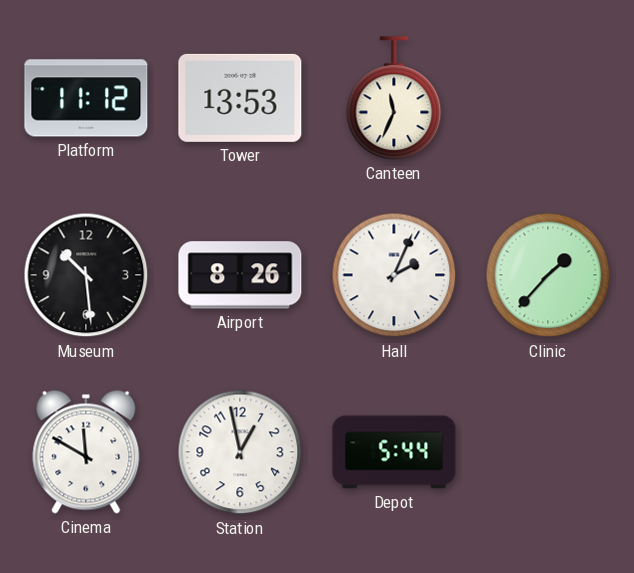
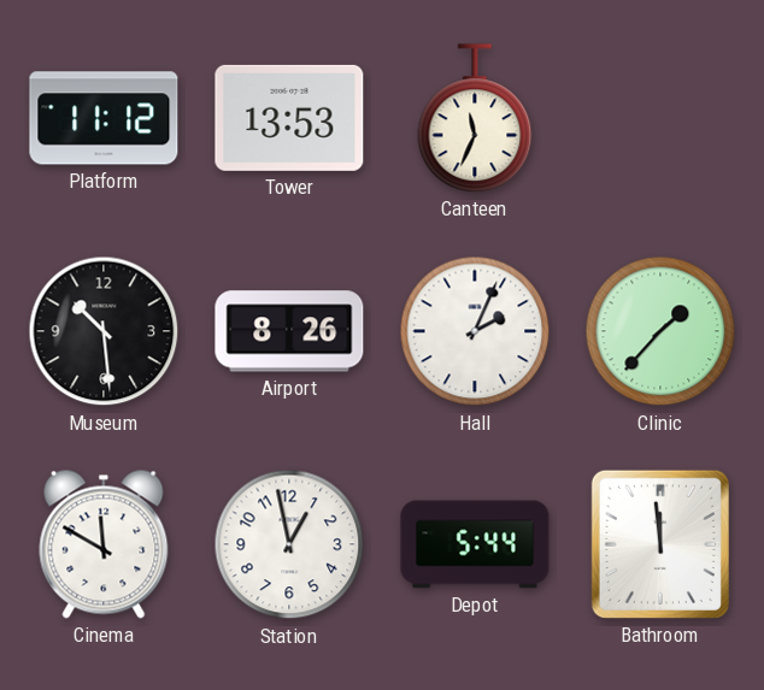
Bathroom: none -> 11:59
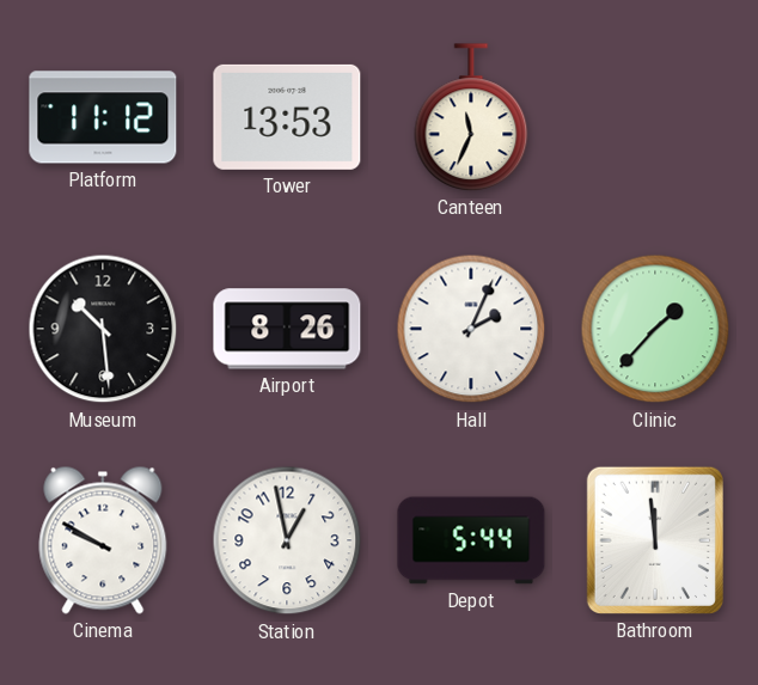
Cinema: 11:50 -> 9:50
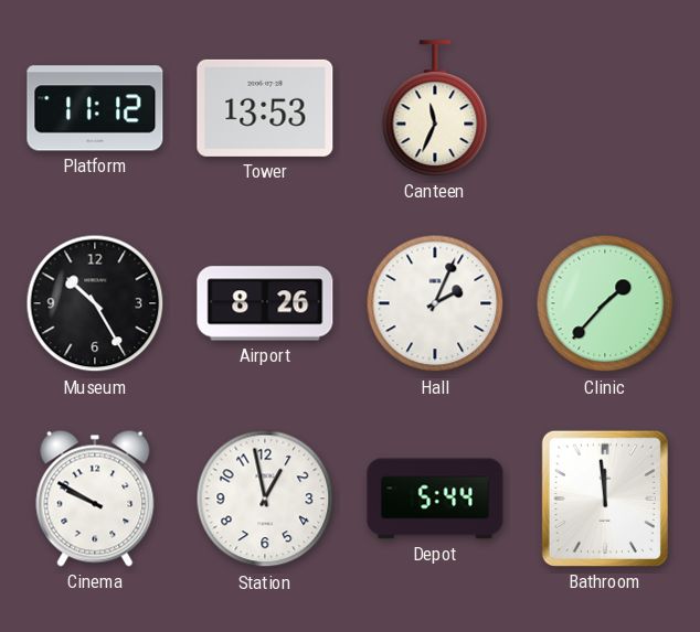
Museum: 10:29 -> 10:25
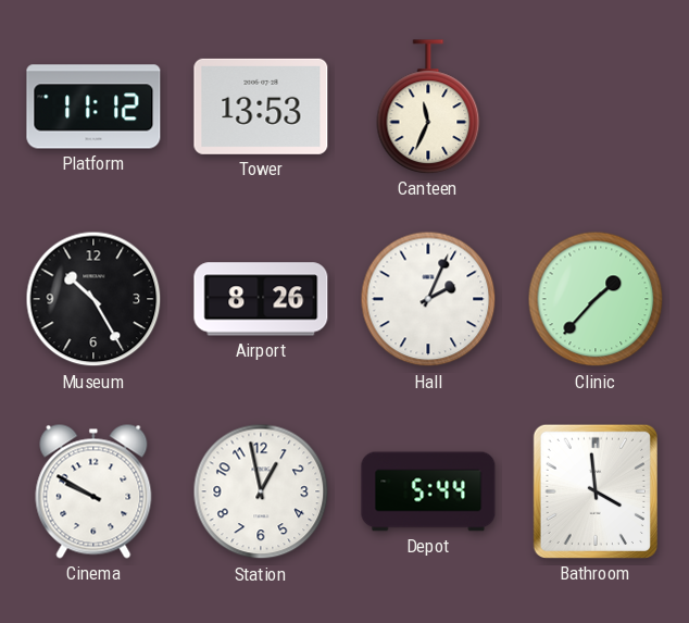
Bathroom: 11:59 -> 3:59
